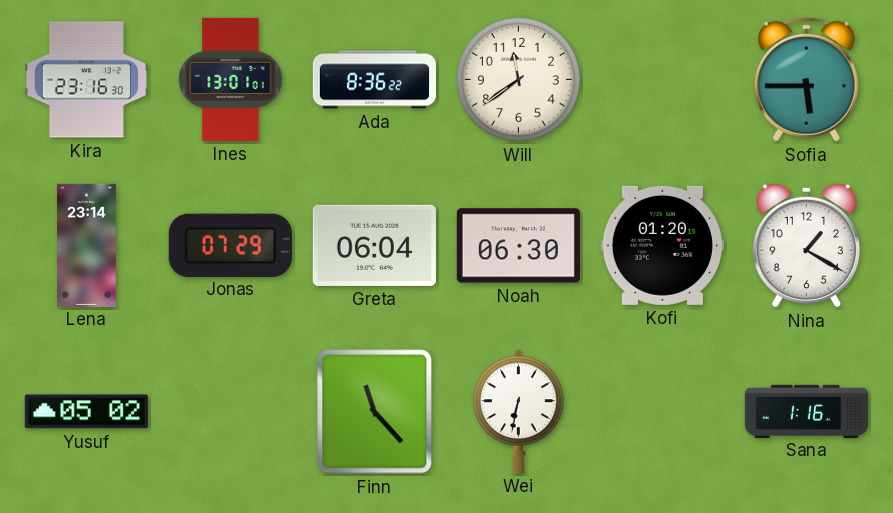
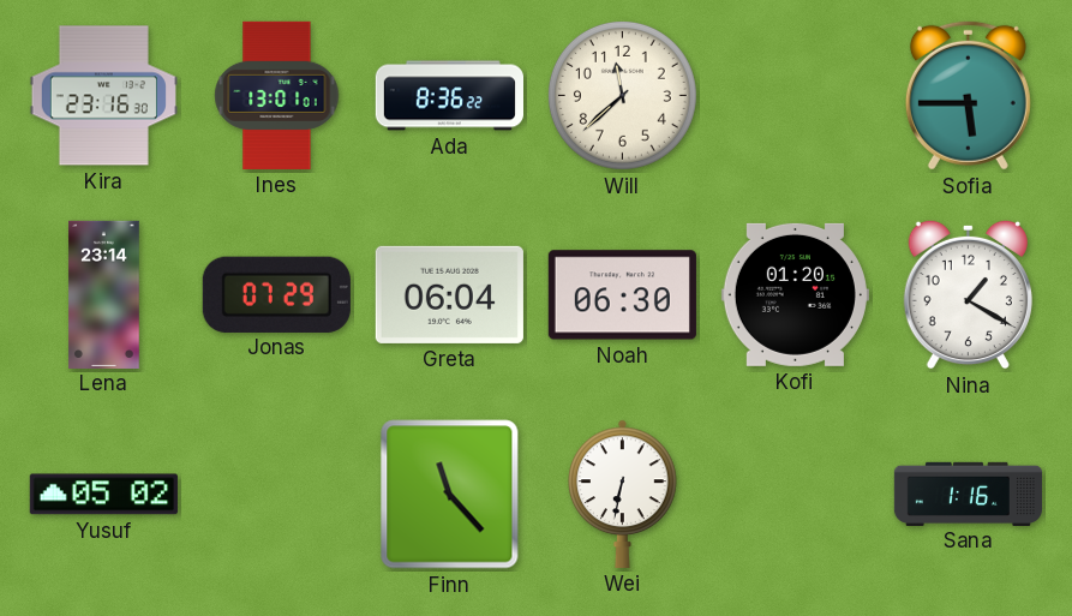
Will: 11:39 -> 11:38
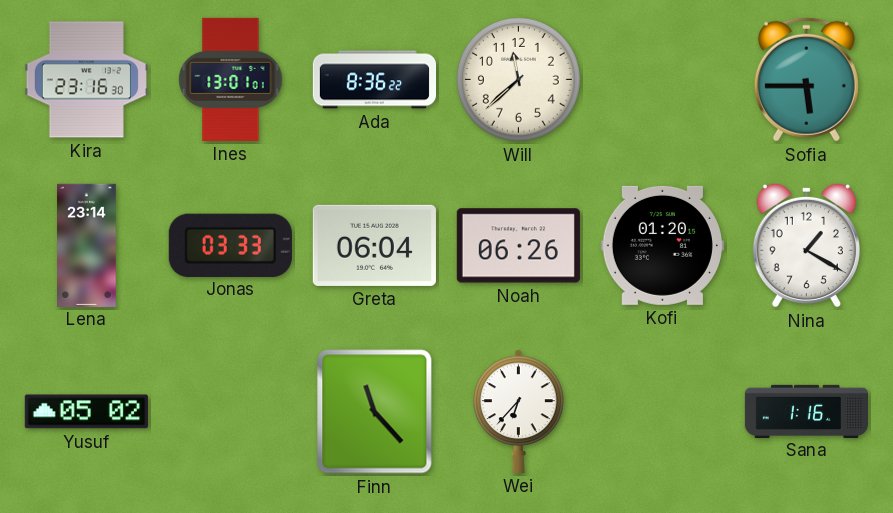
Jonas: 07:29 -> 03:33
Noah: 06:30 -> 06:26
Wei: 6:32 -> 6:37
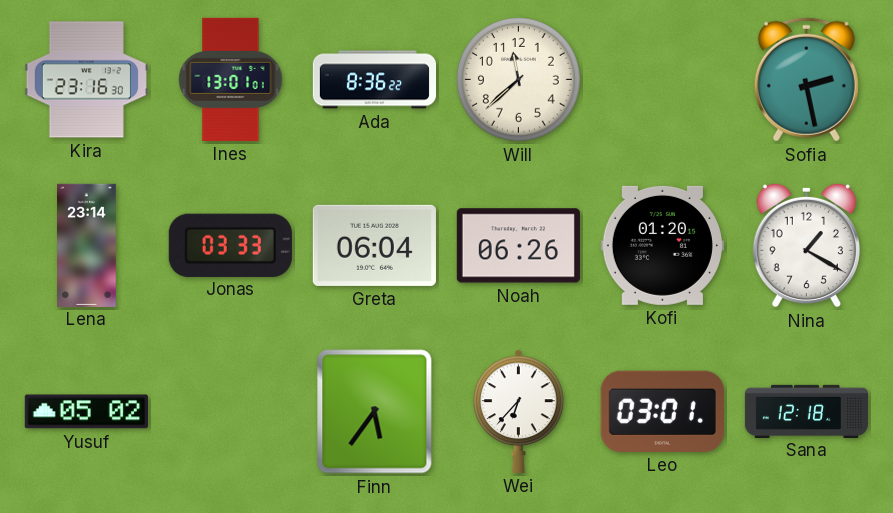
Sofia: 5:45 -> 2:28
Finn: 11:23 -> 5:36
Leo: none -> 03:01
Sana: 1:16 -> 12:18
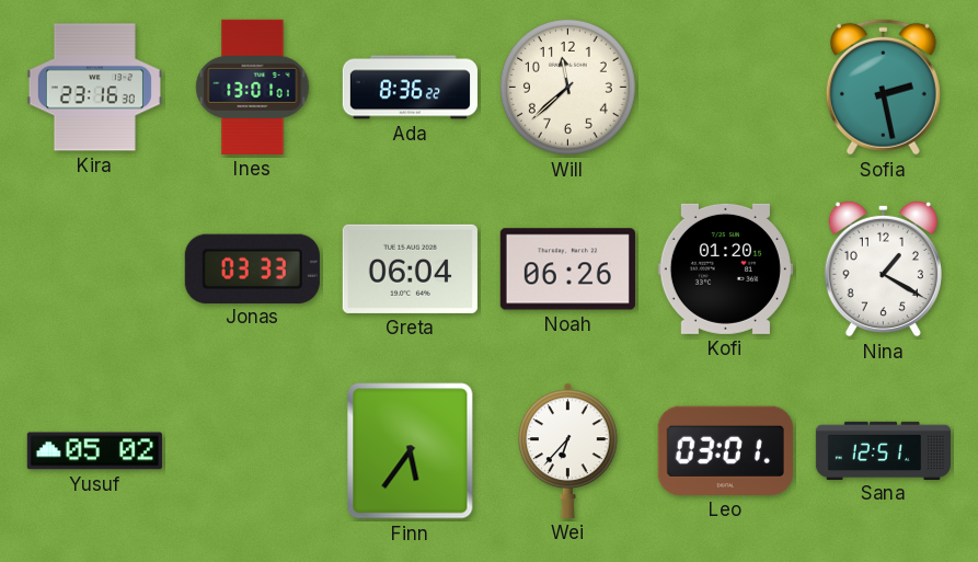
Lena: 23:14 -> none
Sana: 12:18 -> 12:51
